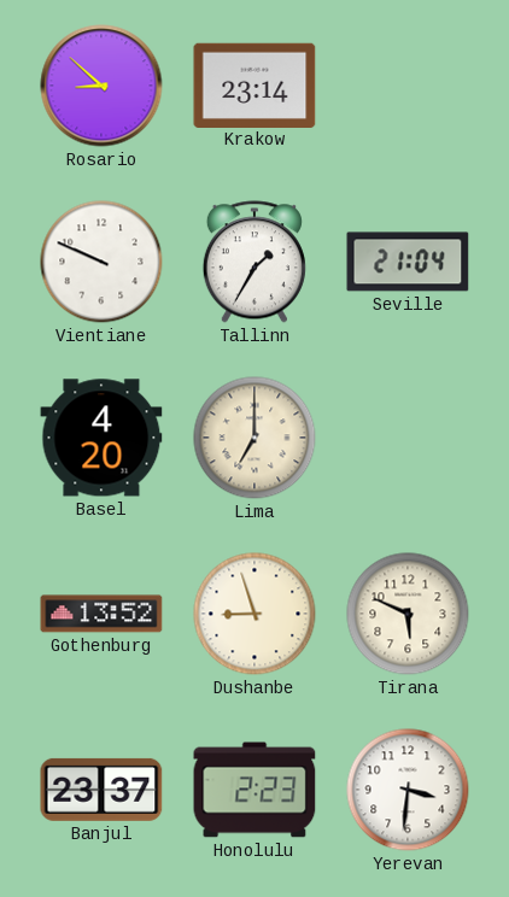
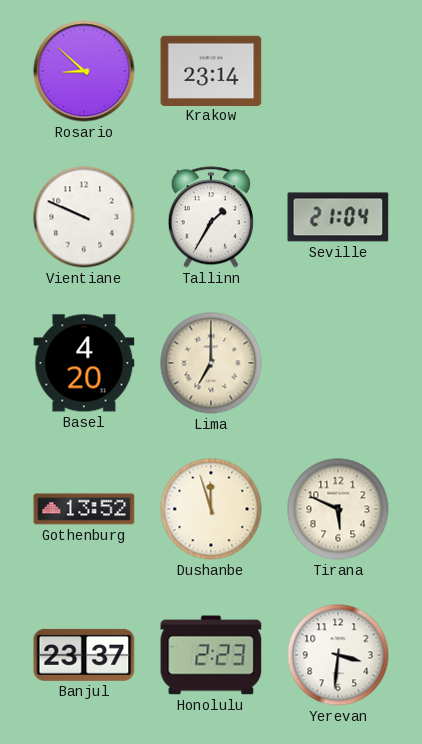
Dushanbe: 8:57 -> 11:57
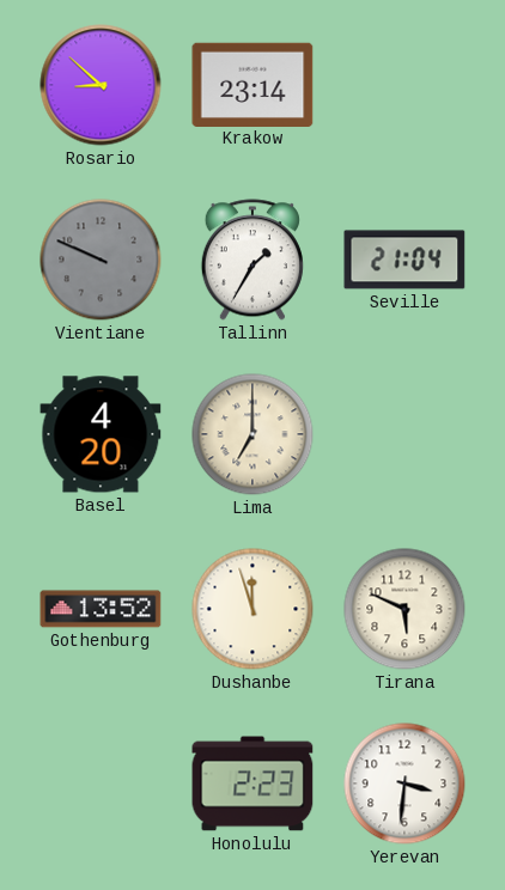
Vientiane dial: white -> grey
Banjul: 23:37 -> none
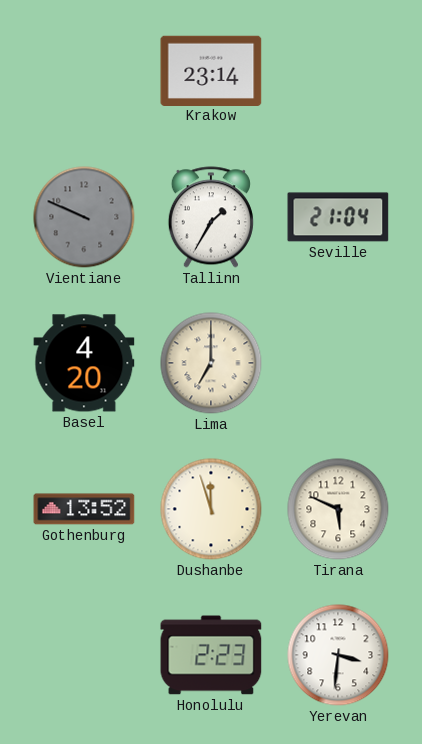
Rosario: 8:52 -> none
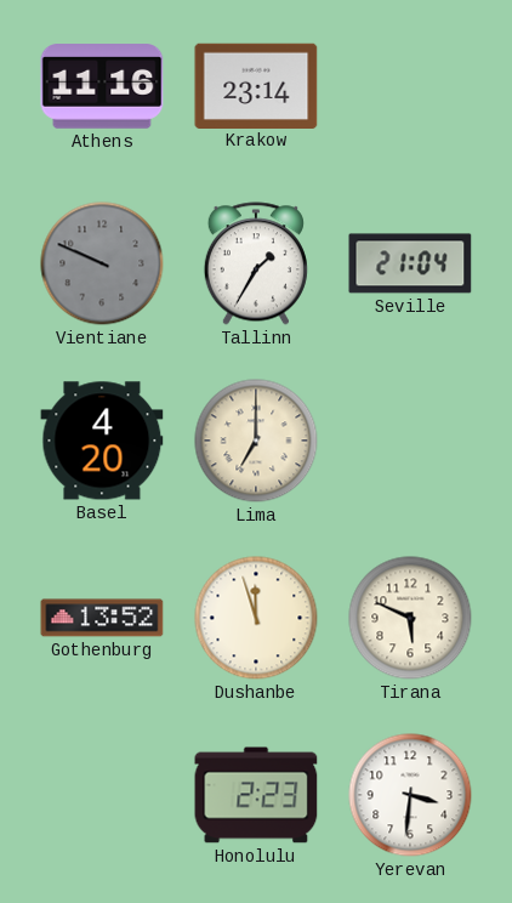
Athens: none -> 11:16
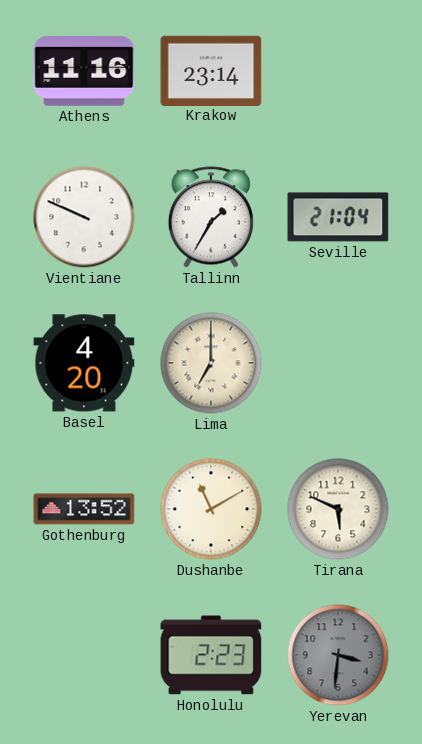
Vientiane dial: grey -> white
Dushanbe: 11:57 -> 11:10
Yerevan dial: white -> grey
